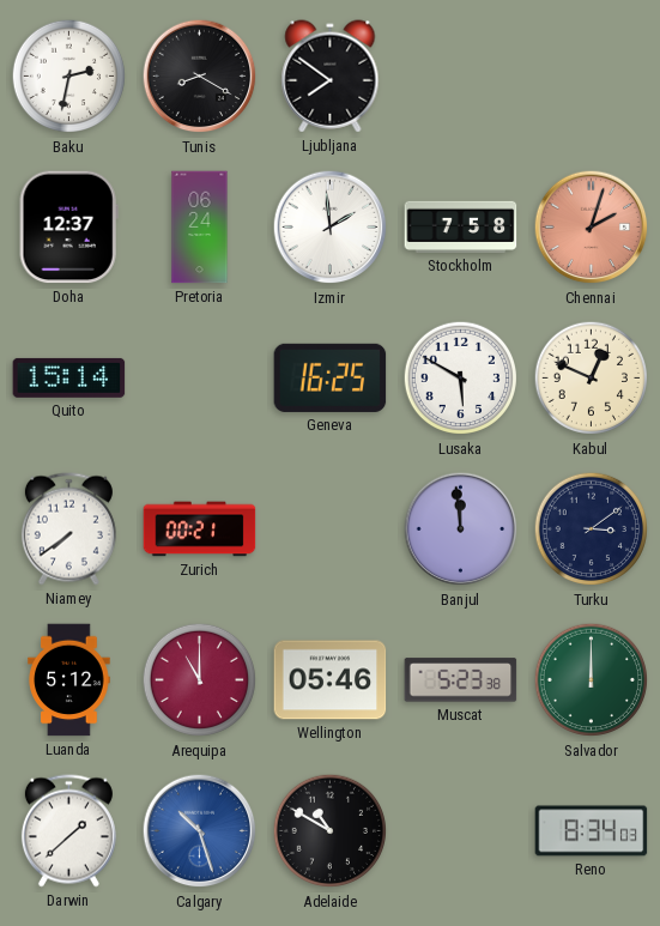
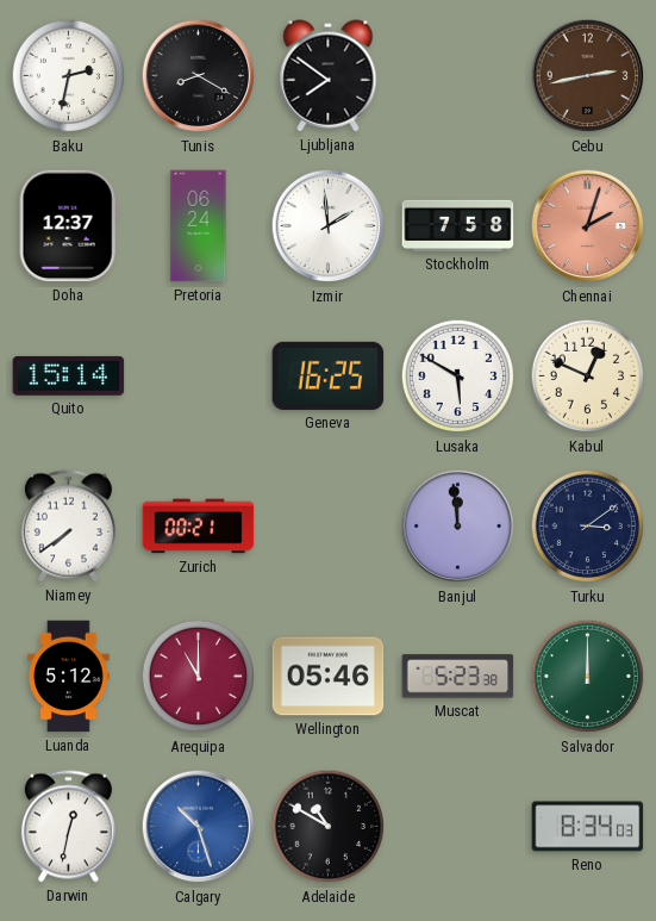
Cebu: none -> 2:43
Darwin: 1:38 -> 12:32
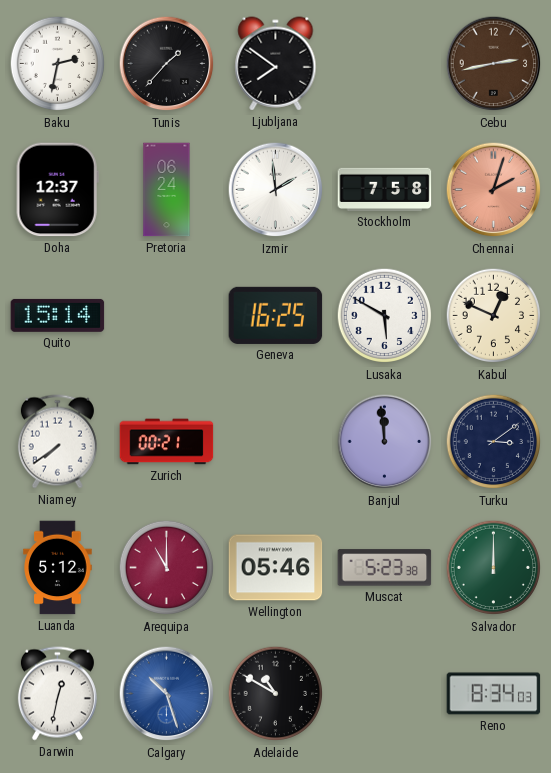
Tunis: 8:20 -> 1:37
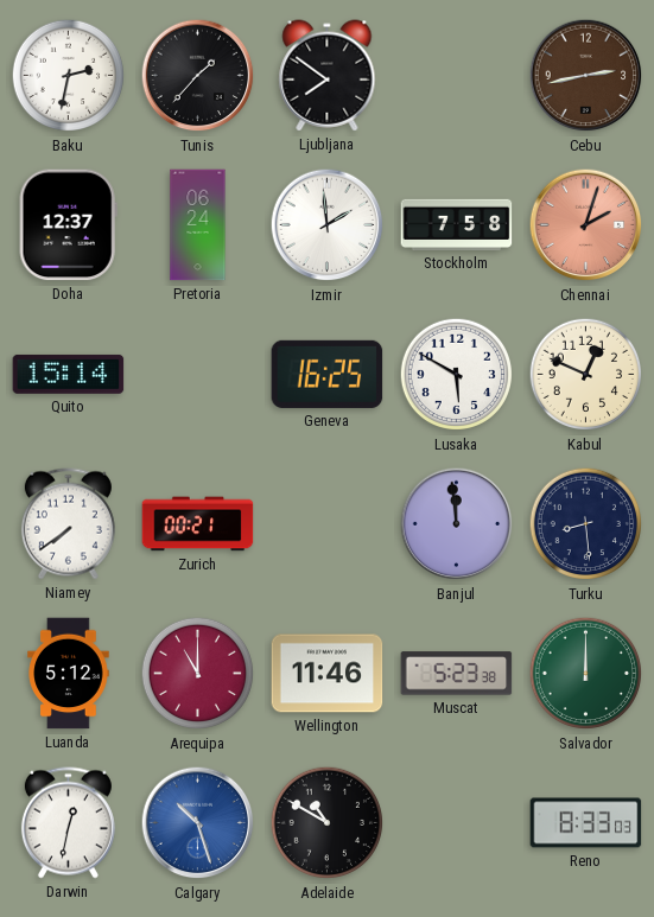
Turku: 3:09 -> 8:29
Wellington: 05:46 -> 11:46
Reno: 8:34 -> 8:33
